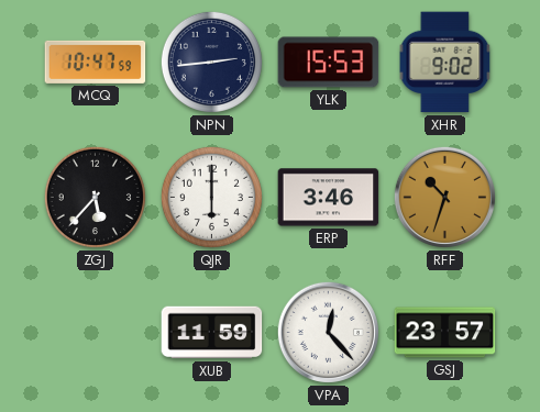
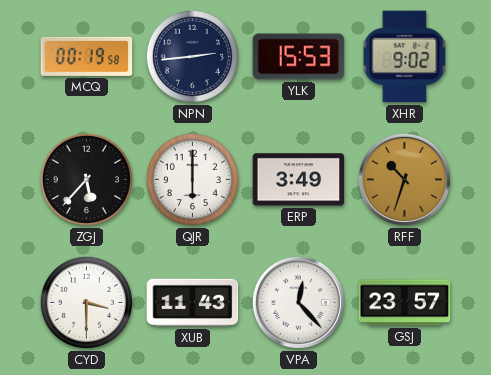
MCQ: 10:47 -> 00:19
ERP: 3:46 -> 3:49
CYD: none -> 3:30
XUB: 11:59 -> 11:43
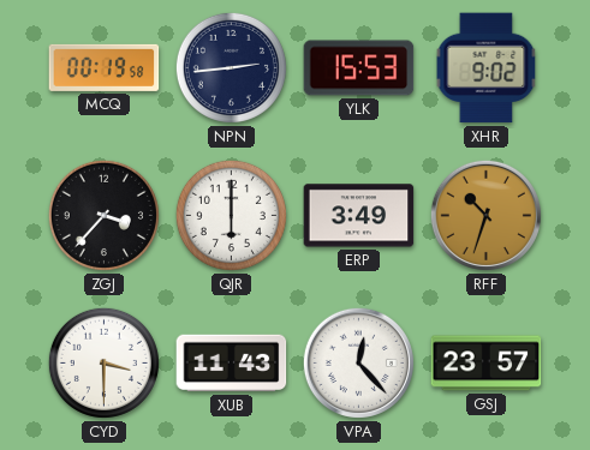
ZGJ: 5:37 -> 3:37
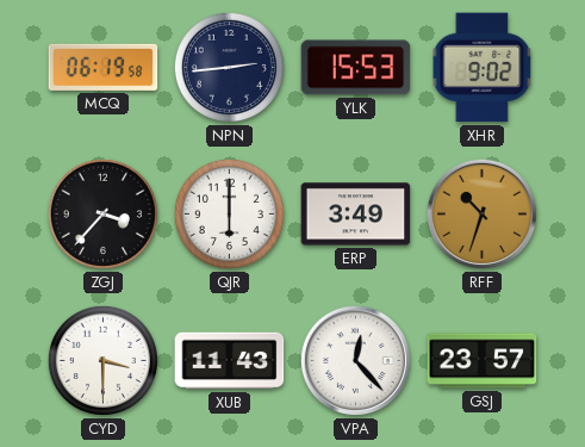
MCQ: 00:19 -> 06:19
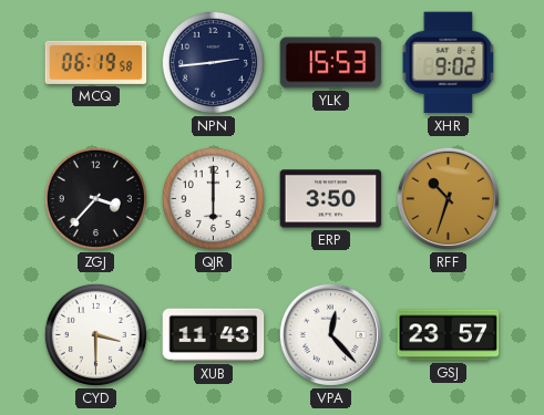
ERP: 3:49 -> 3:50
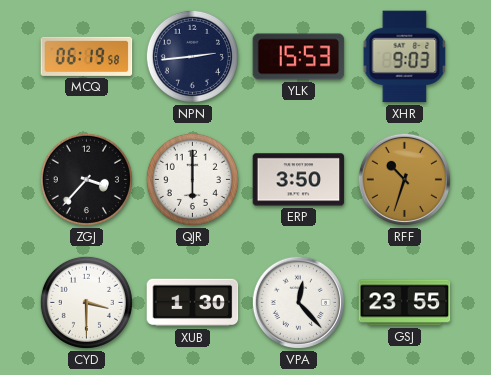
XHR: 9:02 -> 9:03
XUB: 11:43 -> 1:30
GSJ: 23:57 -> 23:55
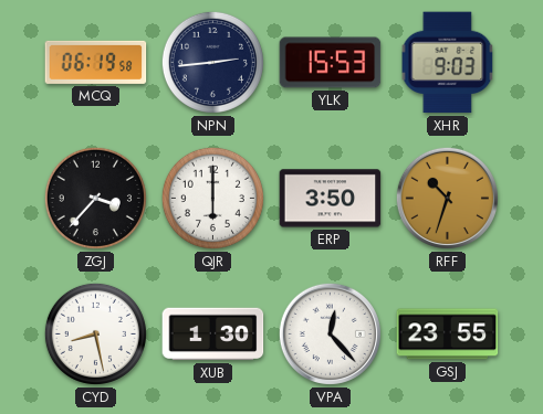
CYD: 3:30 -> 8:28
